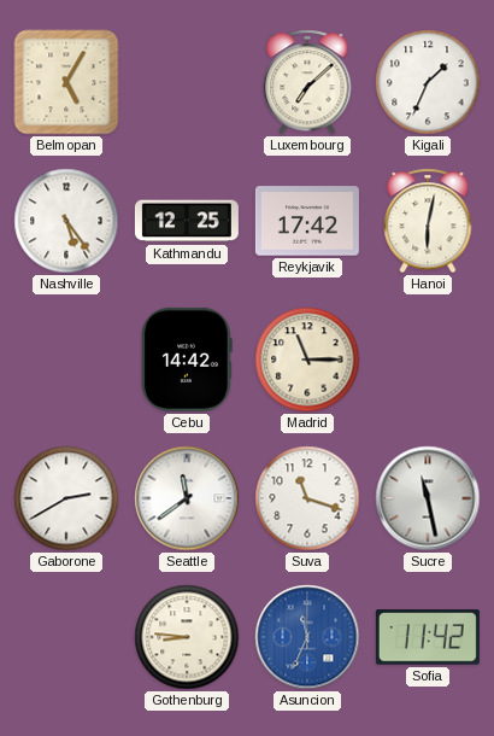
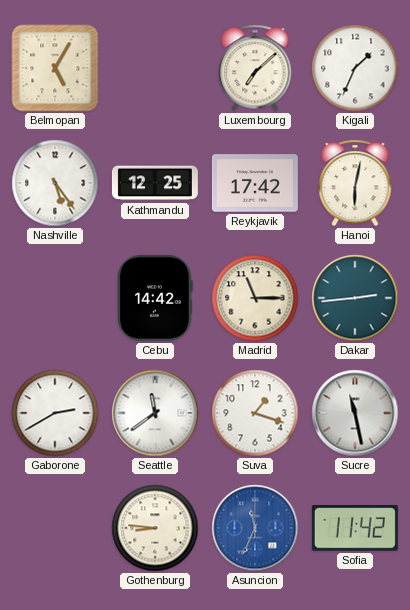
Dakar: none -> 2:44
Suva: 11:18 -> 1:18
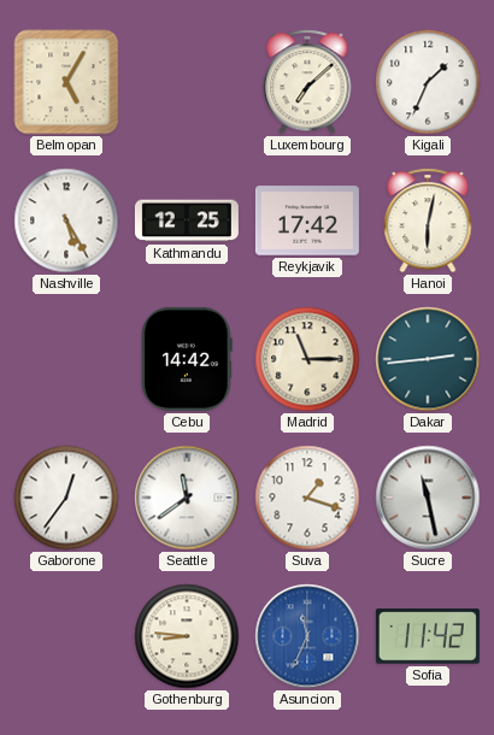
Nashville: 5:24 -> 5:25
Gaborone: 2:40 -> 12:36
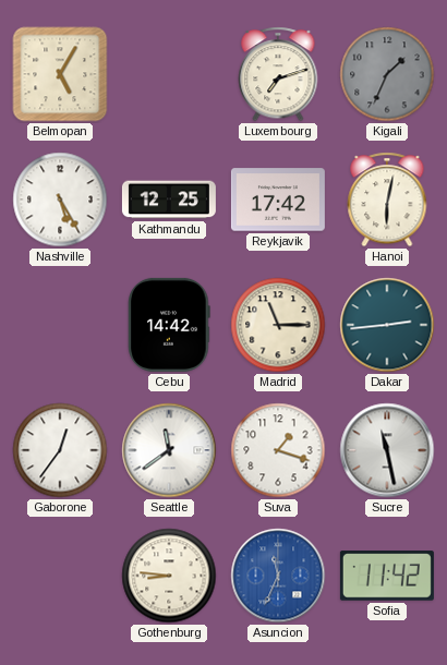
Luxembourg: 7:08 -> 7:12
Kigali dial: white -> grey
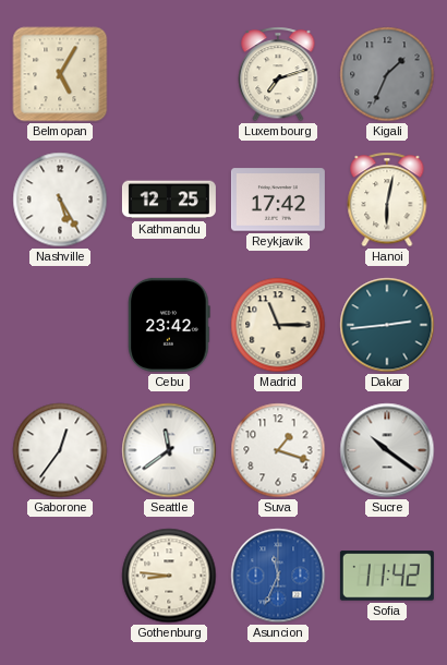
Cebu: 14:42 -> 23:42
Sucre: 11:28 -> 10:21
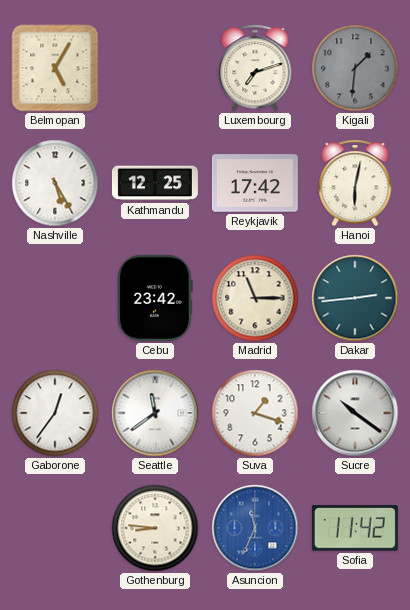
Kigali: 1:34 -> 1:31
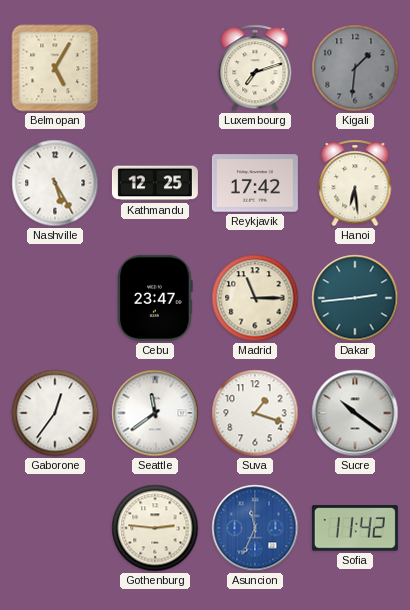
Hanoi: 6:02 -> 6:29
Cebu: 23:42 -> 23:47
Gothenburg: 8:46 -> 2:46
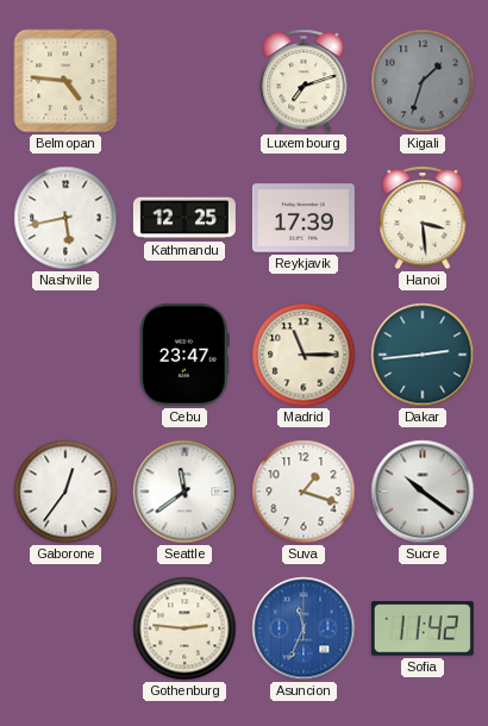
Belmopan: 5:05 -> 4:46
Kigali: 1:31 -> 1:33
Nashville: 5:25 -> 5:43
Reykjavik: 17:42 -> 17:39
Hanoi: 6:29 -> 3:29
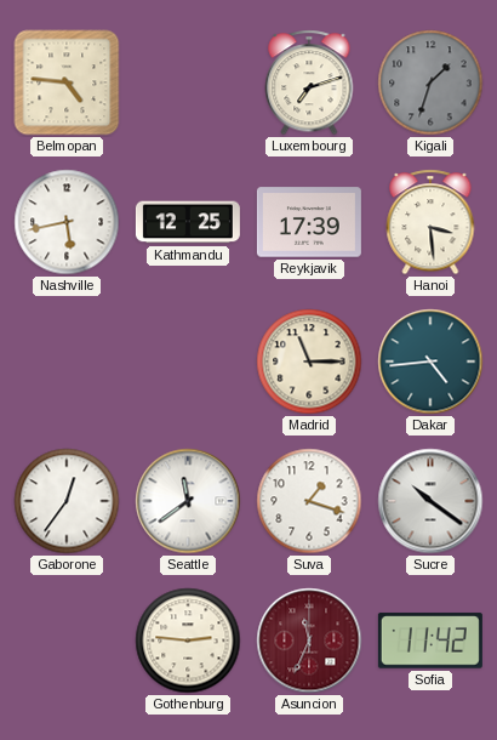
Cebu: 23:47 -> none
Dakar: 2:44 -> 4:44
Asuncion dial: blue -> burgundy
